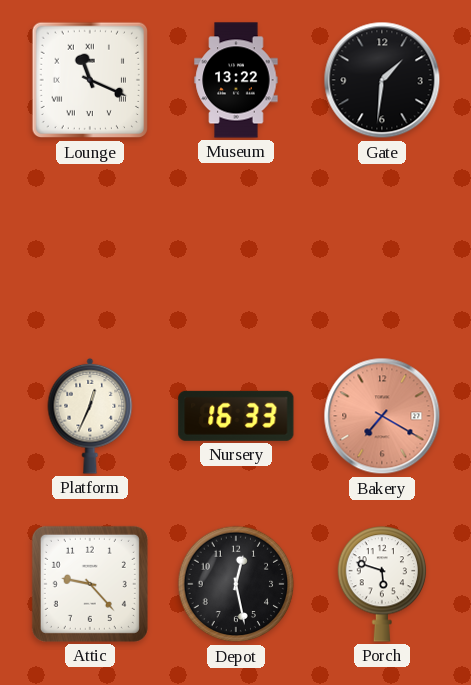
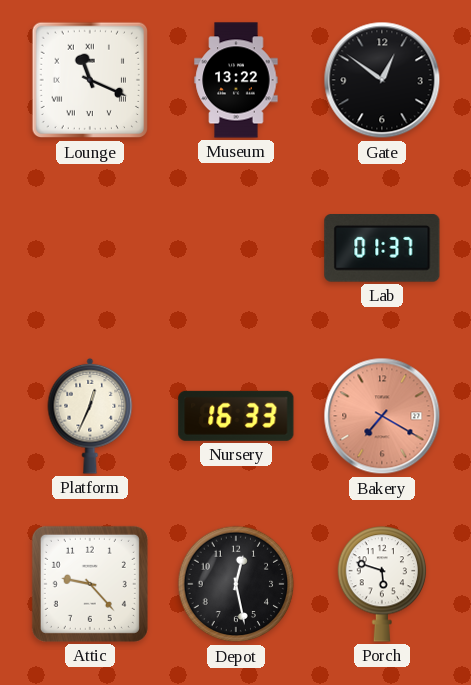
Gate: 1:31 -> 12:51
Lab: none -> 01:37
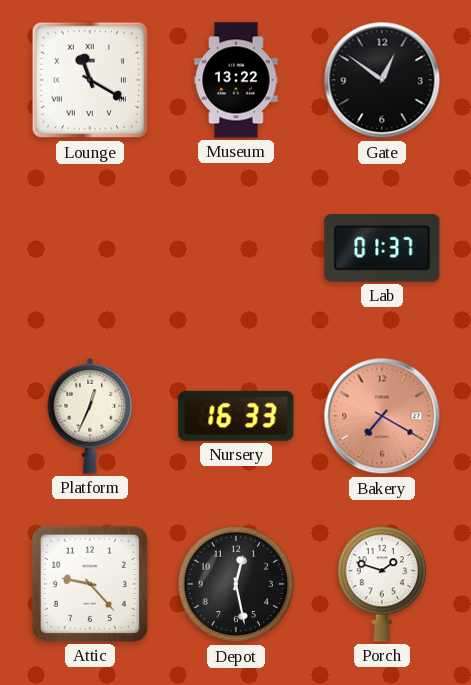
Lounge: 11:19 -> 11:20
Porch: 5:48 -> 1:48
